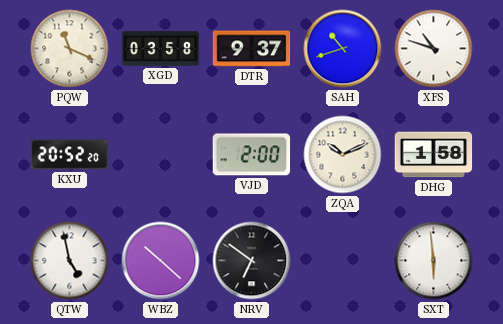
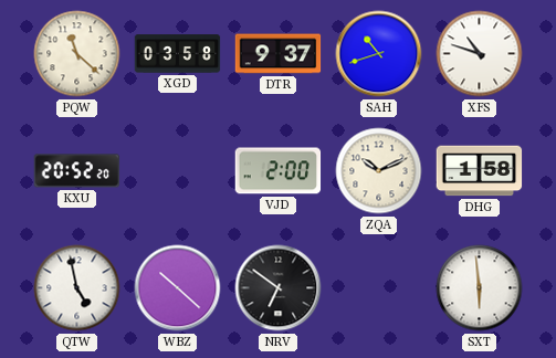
PQW: 11:19 -> 11:22
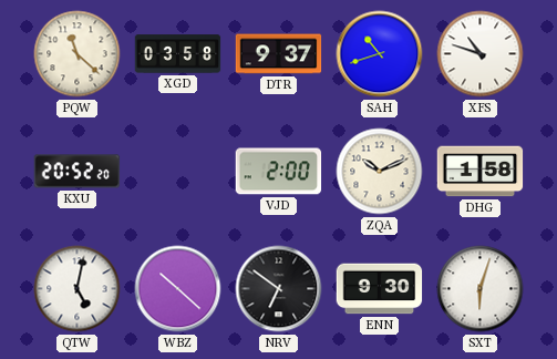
QTW: 4:58 -> 5:02
ENN: none -> 9:30
SXT: 5:59 -> 6:03
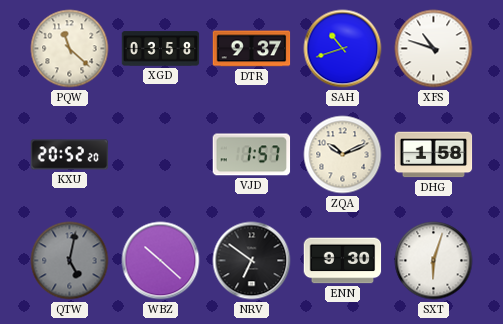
VJD: 2:00 -> 1:57
QTW dial: white -> grey
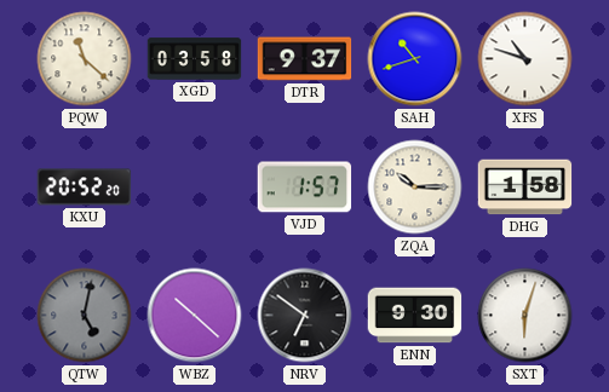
ZQA: 10:11 -> 10:15
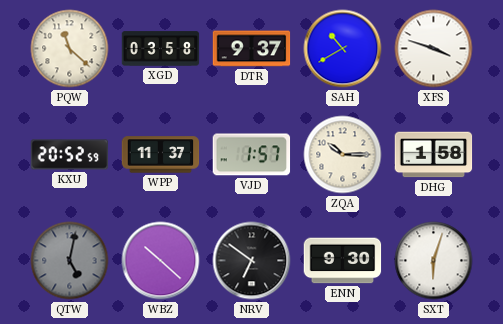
SAH: 10:42 -> 10:40
XFS: 10:48 -> 3:48
KXU: 20:52:20 -> 20:52:59
WPP: none -> 11:37
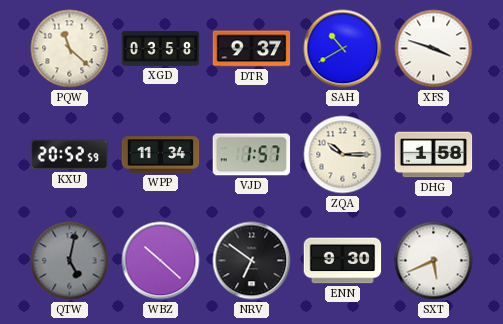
WPP: 11:37 -> 11:34
SXT: 6:03 -> 5:41
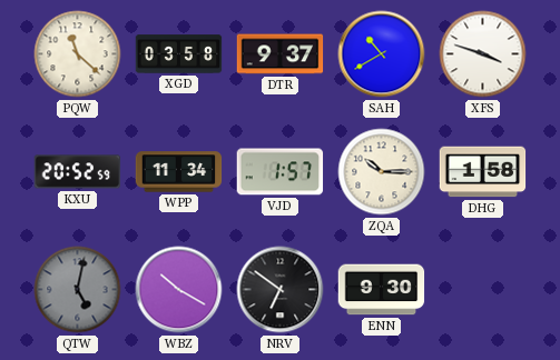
WBZ: 10:22 -> 10:20
SXT: 5:41 -> none
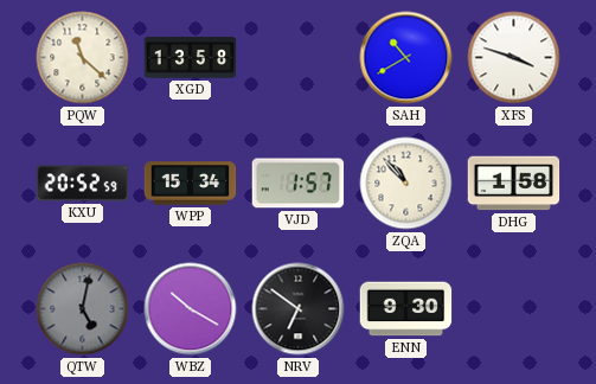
XGD: 03:58 -> 13:58
DTR: 9:37 -> none
WPP: 11:34 -> 15:34
ZQA: 10:15 -> 10:53
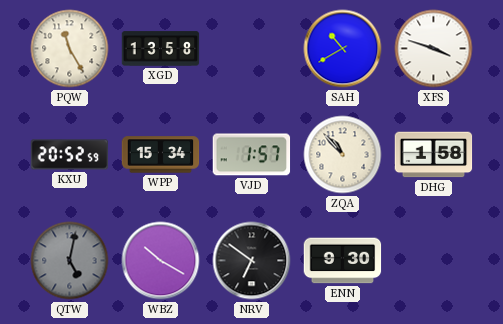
PQW: 11:22 -> 11:25
